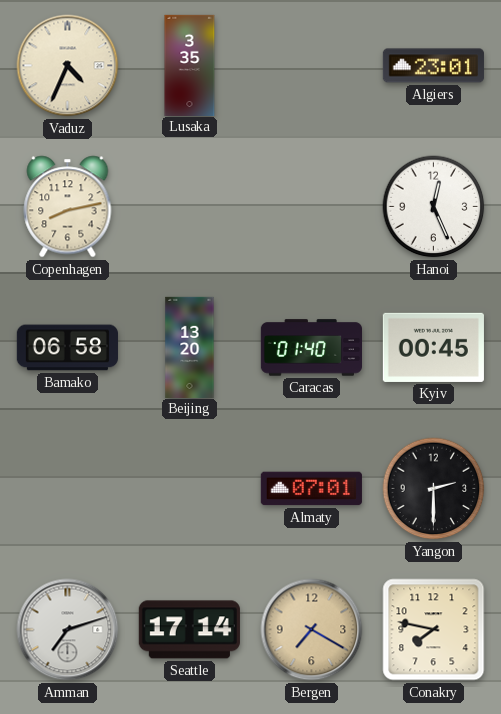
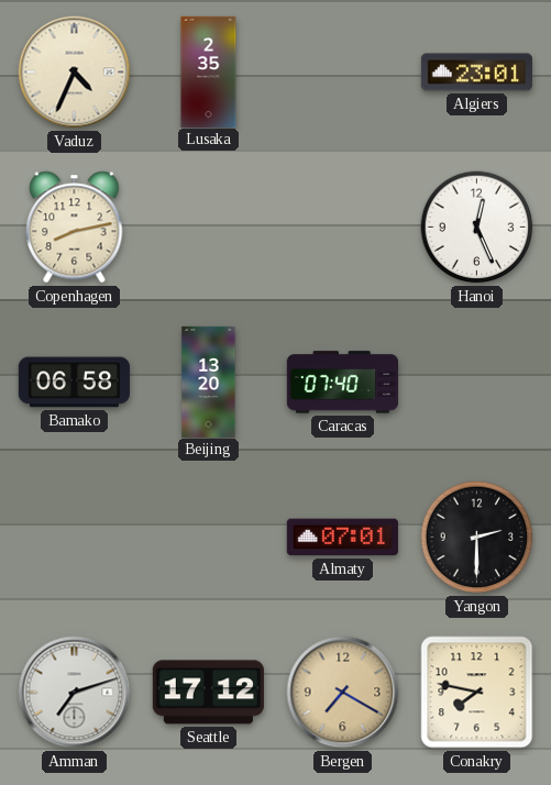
Lusaka: 3:35 -> 2:35
Caracas: 01:40 -> 07:40
Kyiv: 00:45 -> none
Seattle: 17:14 -> 17:12
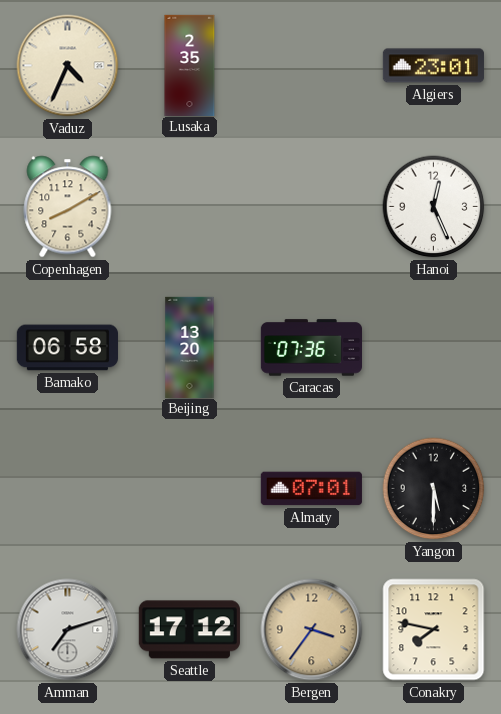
Copenhagen: 8:13 -> 8:10
Caracas: 07:40 -> 07:36
Yangon: 2:30 -> 5:30
Bergen: 7:20 -> 3:36
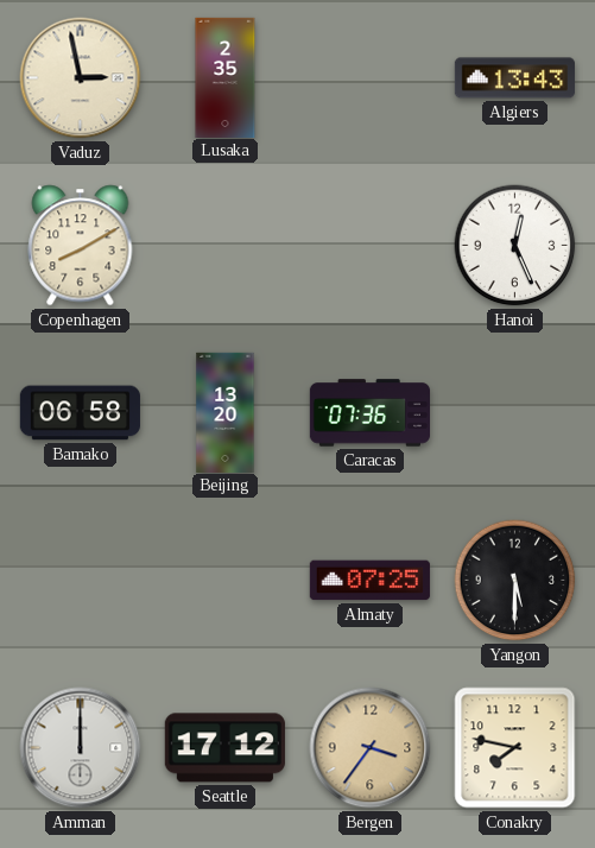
Vaduz: 4:34 -> 2:58
Algiers: 23:01 -> 13:43
Almaty: 07:01 -> 07:25
Amman: 7:12 -> 12:00
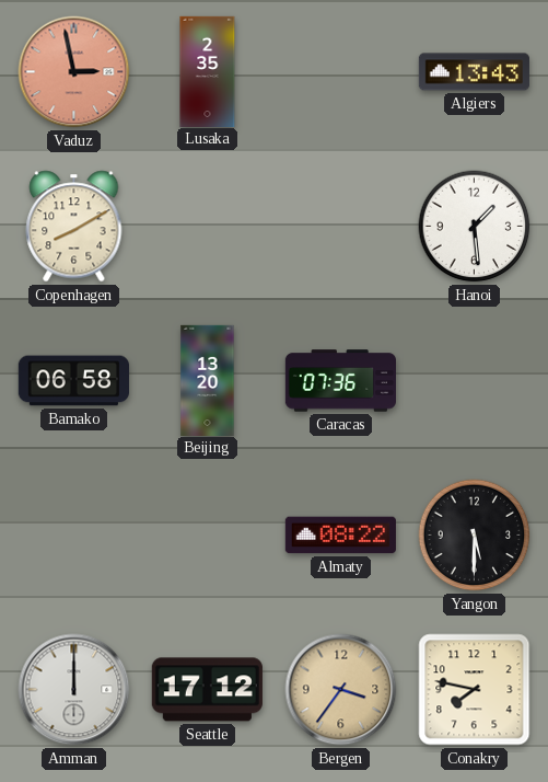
Vaduz dial: cream -> salmon
Hanoi: 12:26 -> 1:29
Almaty: 07:25 -> 08:22
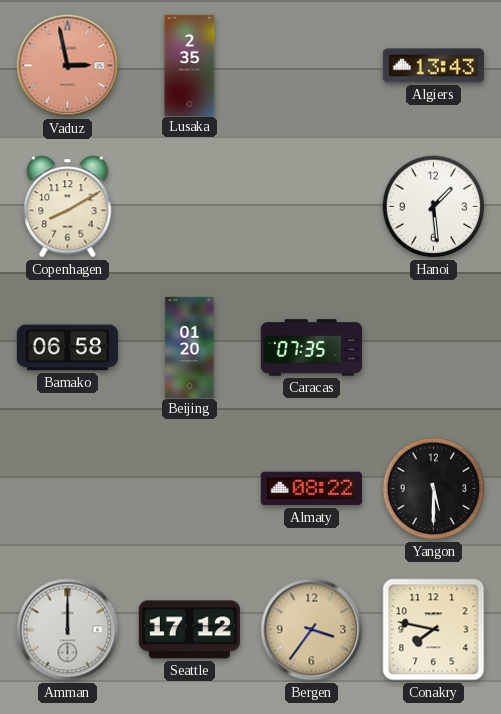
Beijing: 13:20 -> 01:20
Caracas: 07:36 -> 07:35
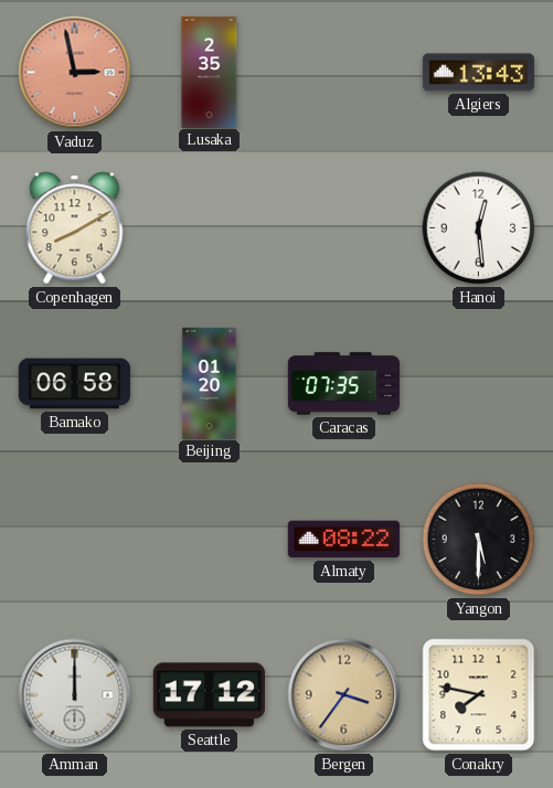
Hanoi: 1:29 -> 12:29
